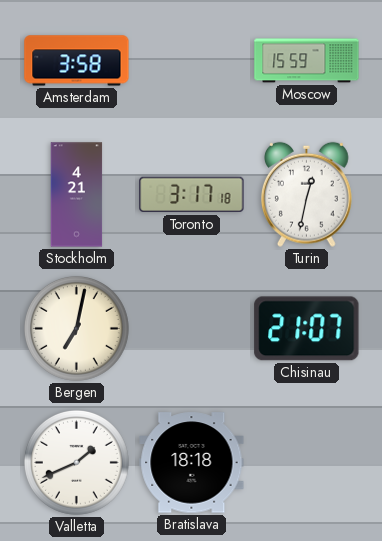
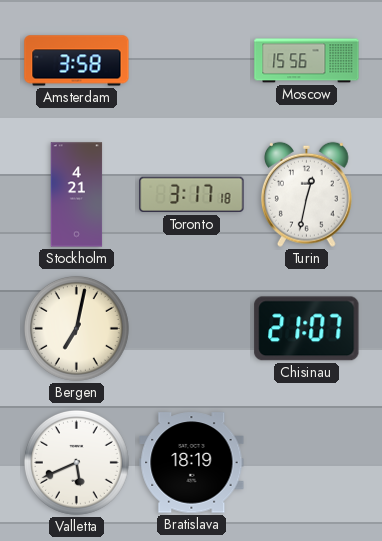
Moscow: 15:59 -> 15:56
Valletta: 1:41 -> 5:41
Bratislava: 18:18 -> 18:19
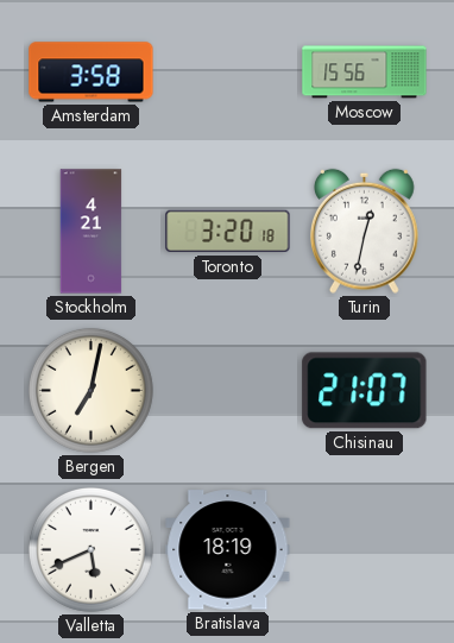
Toronto: 3:17 -> 3:20
